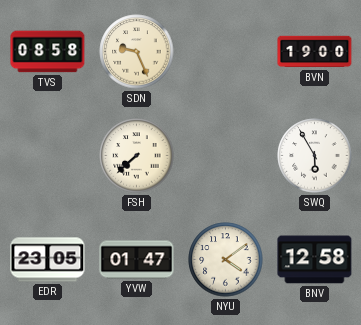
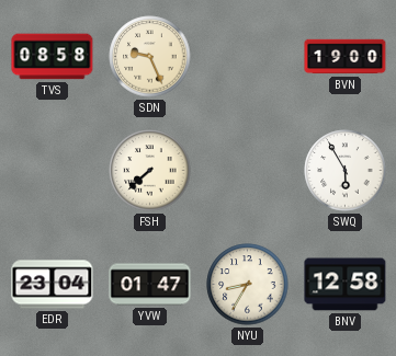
EDR: 23:05 -> 23:04
NYU: 4:09 -> 8:35
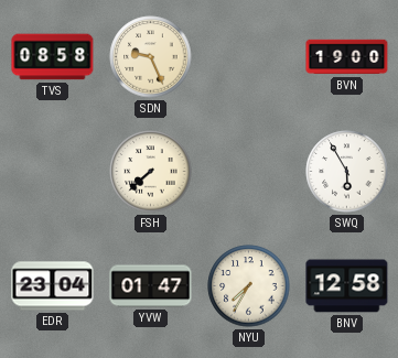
NYU: 8:35 -> 7:35
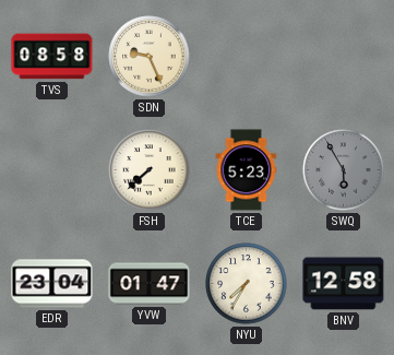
BVN: 19:00 -> none
TCE: none -> 5:23
SWQ dial: white -> grey
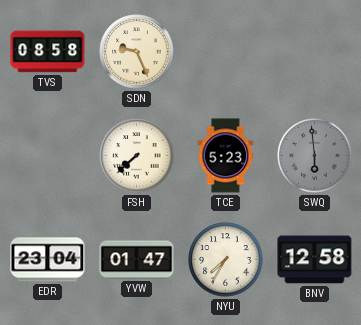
SWQ: 5:55 -> 5:59
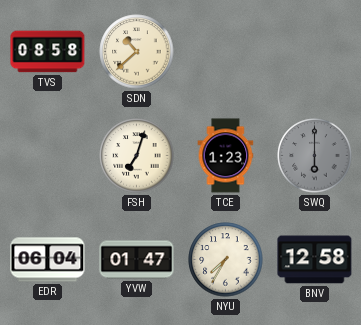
SDN: 9:26 -> 10:38
FSH: 7:38 -> 7:03
TCE: 5:23 -> 1:23
SWQ: 5:59 -> 6:00
EDR: 23:04 -> 06:04
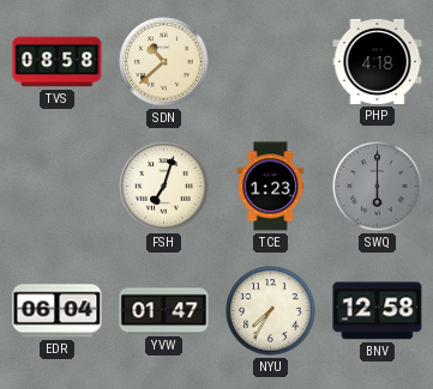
PHP: none -> 4:18
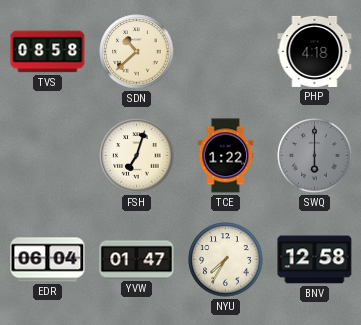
TCE: 1:23 -> 1:22
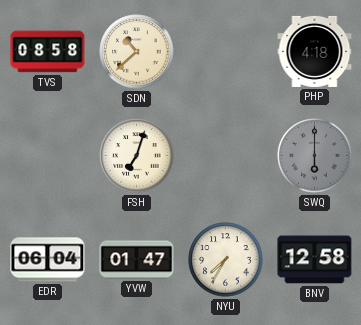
TCE: 1:22 -> none
